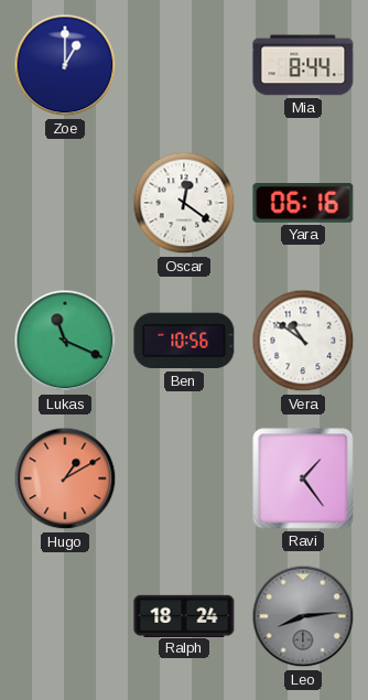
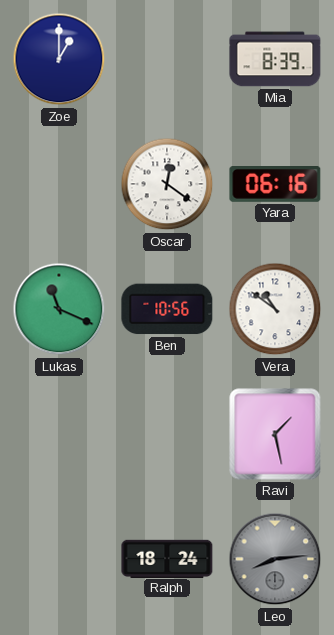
Mia: 8:44 -> 8:39
Hugo: 1:10 -> none
Ravi: 1:24 -> 1:28
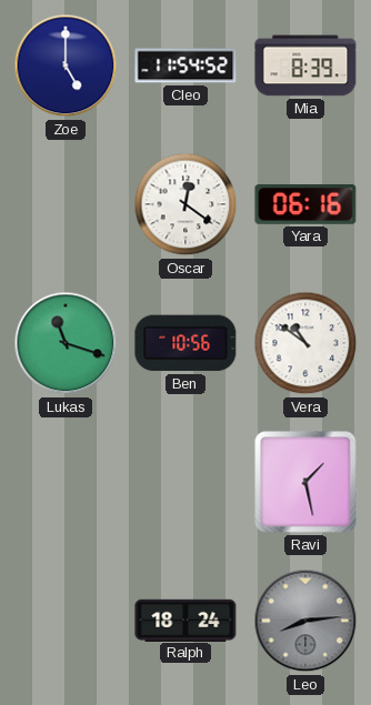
Zoe: 1:00 -> 5:00
Cleo: none -> 11:54
Lukas: 11:19 -> 11:18
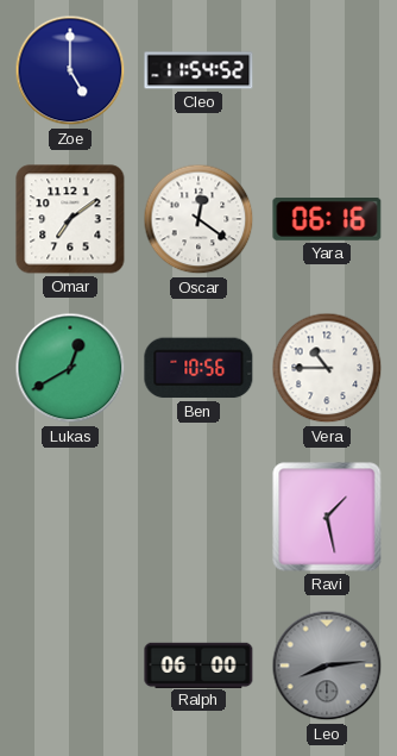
Mia: 8:39 -> none
Omar: none -> 7:09
Lukas: 11:18 -> 12:40
Vera: 10:51 -> 10:45
Ralph: 18:24 -> 06:00
